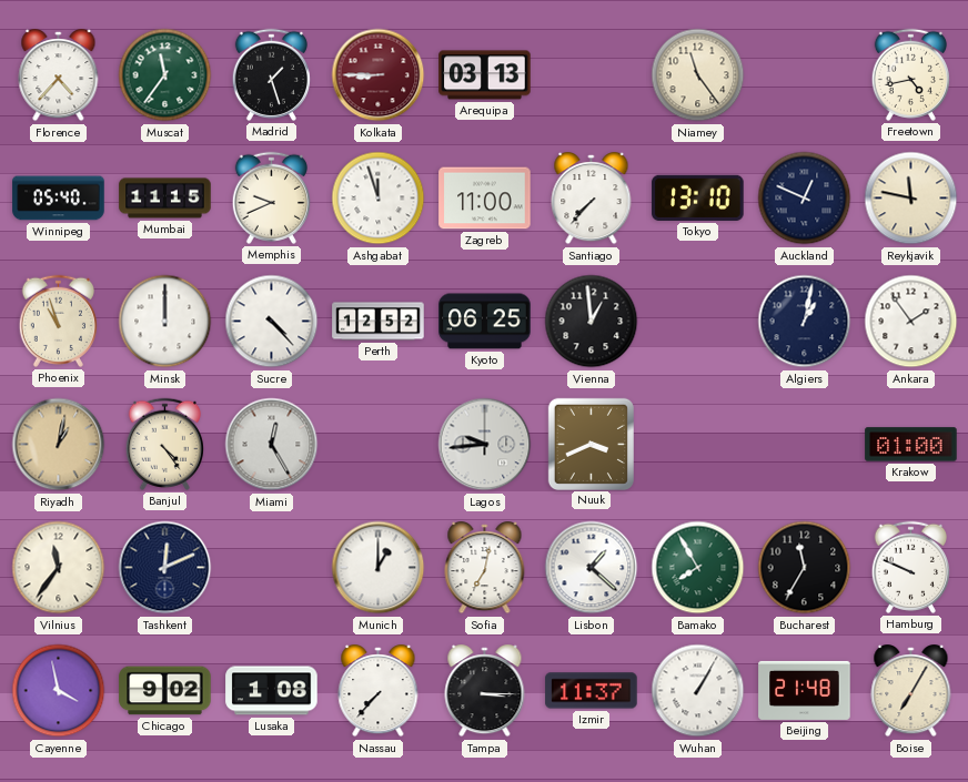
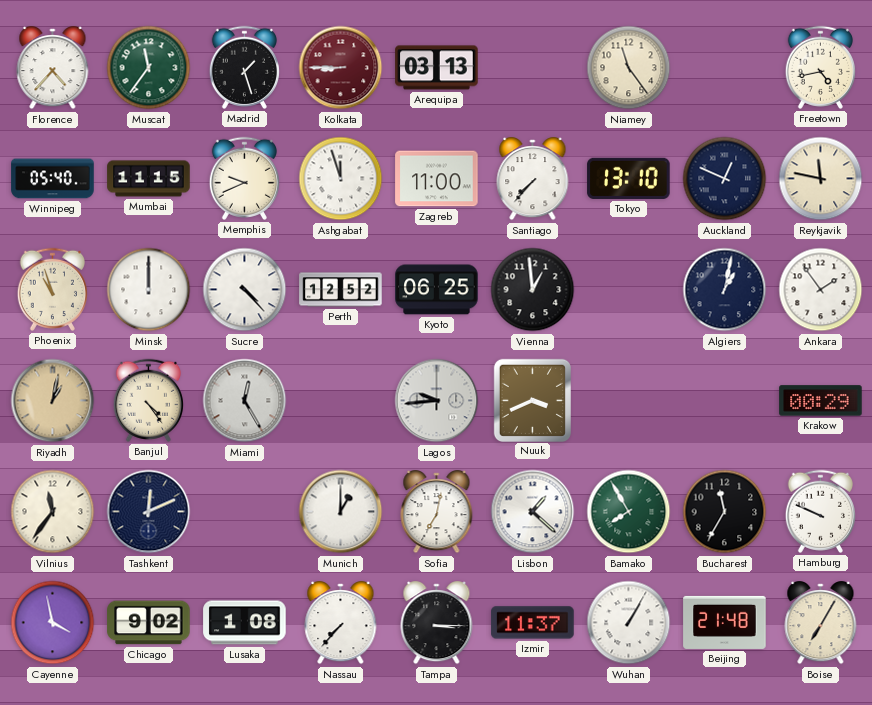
Krakow: 01:00 -> 00:29
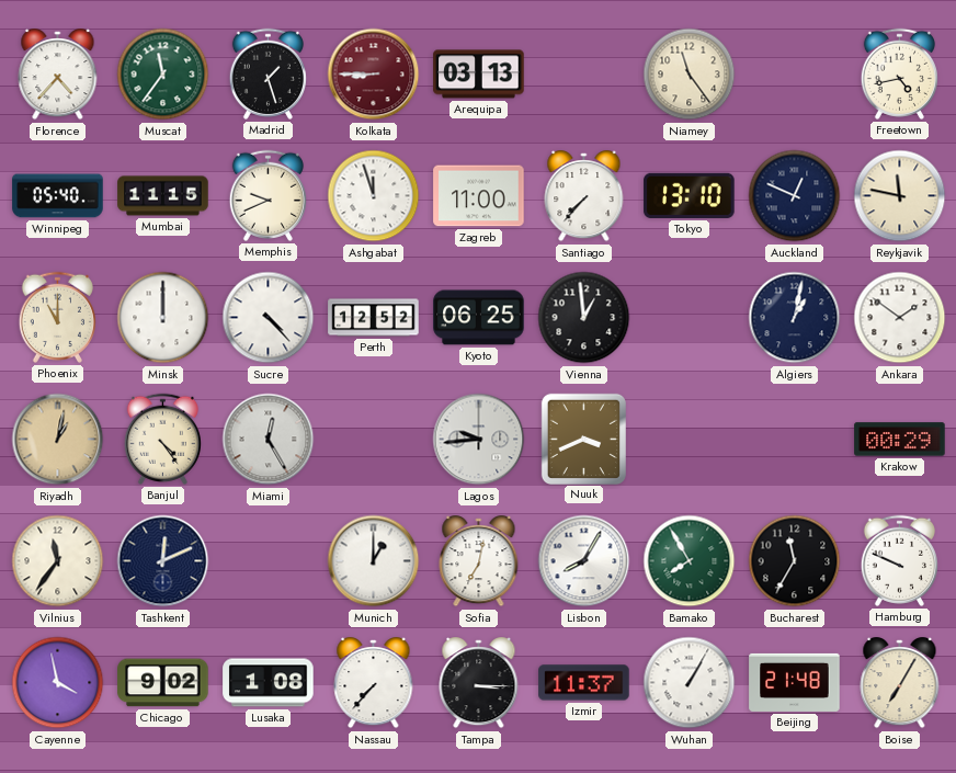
Phoenix: 10:57 -> 11:00
Ankara: 1:54 -> 1:51
Lisbon: 1:22 -> 8:05
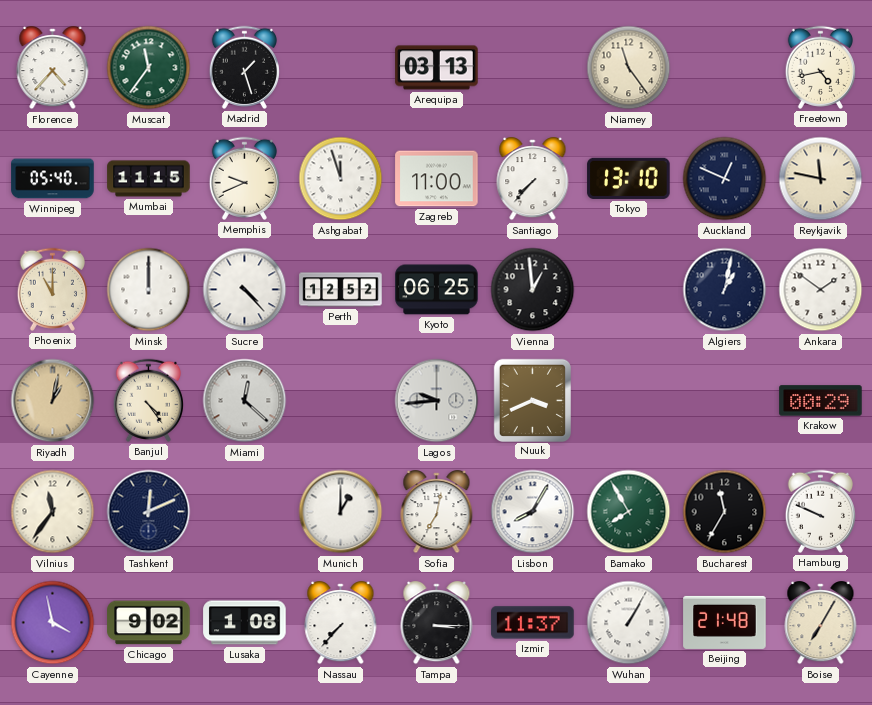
Kolkata: 8:45 -> none
Miami: 12:25 -> 12:22
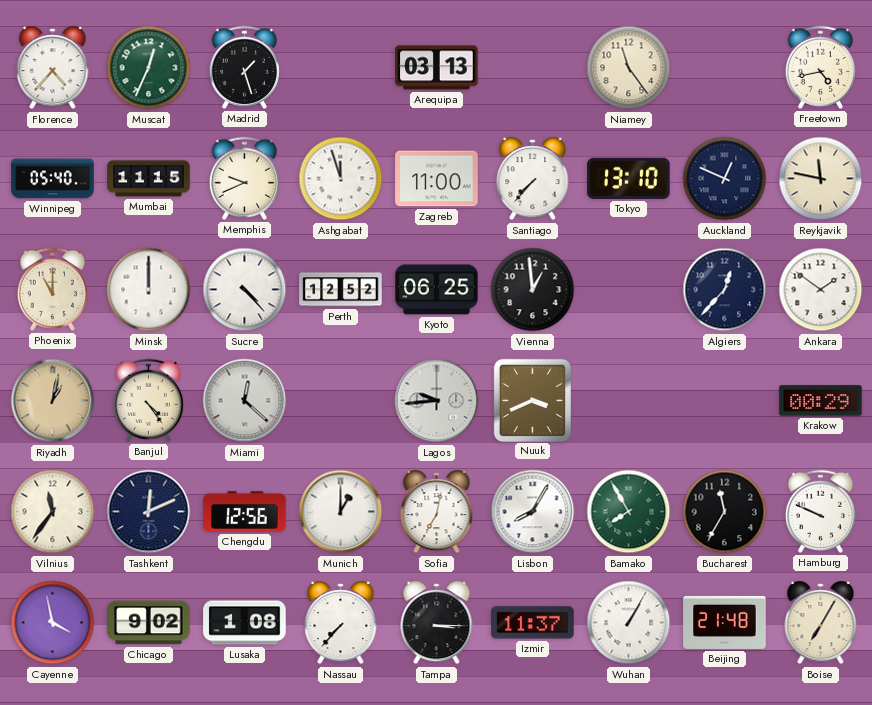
Muscat: 11:36 -> 12:34
Algiers: 1:02 -> 12:37
Chengdu: none -> 12:56
